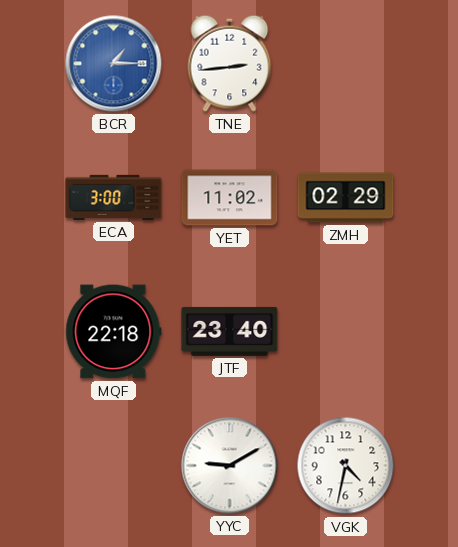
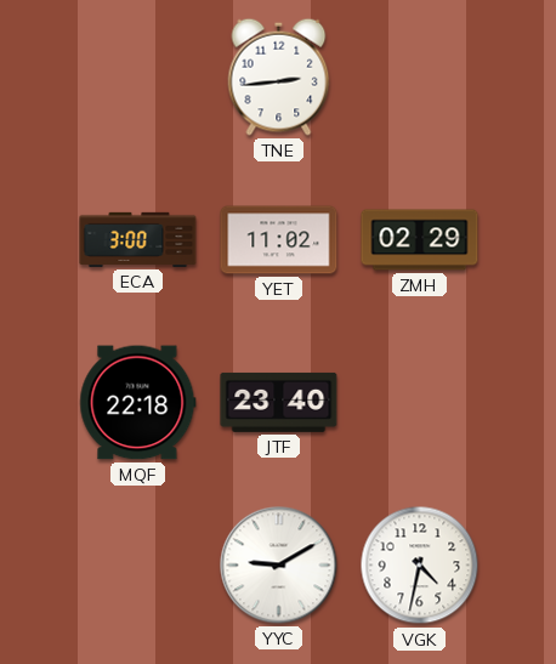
BCR: 1:15 -> none
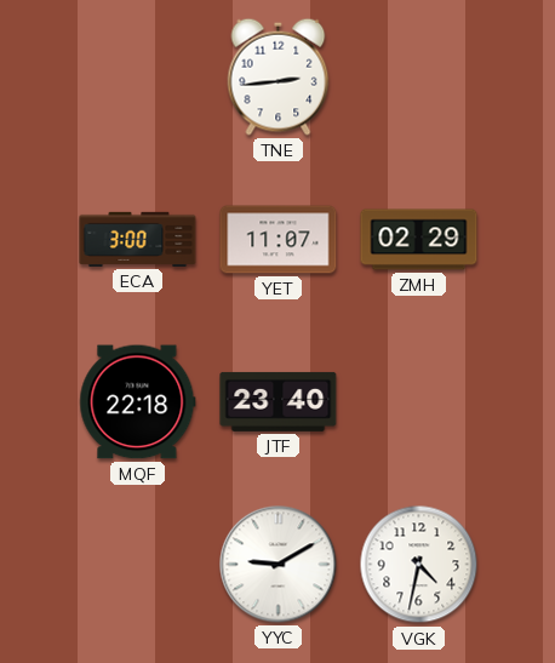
YET: 11:02 -> 11:07
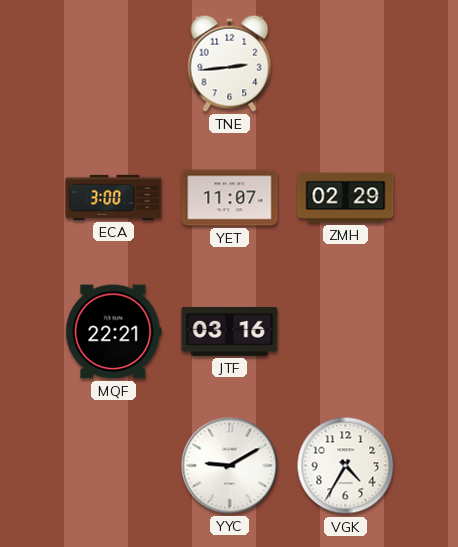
MQF: 22:18 -> 22:21
JTF: 23:40 -> 03:16
VGK: 4:32 -> 4:35
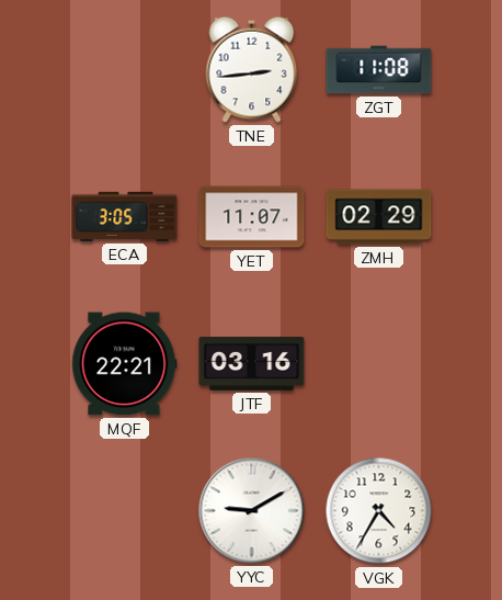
ZGT: none -> 11:08
ECA: 3:00 -> 3:05
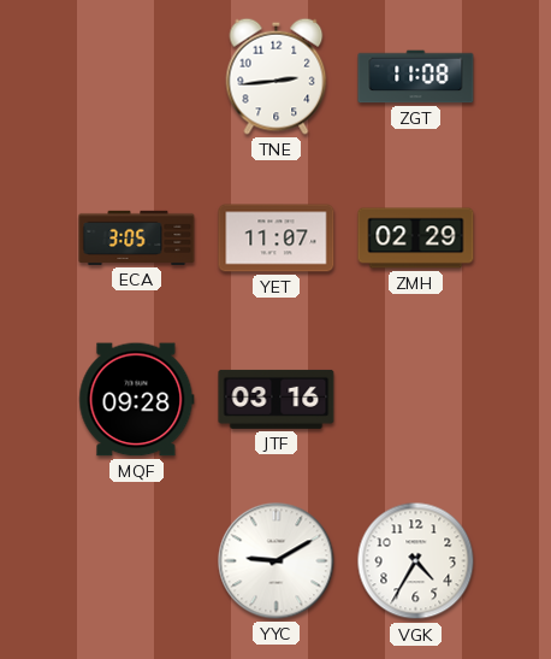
MQF: 22:21 -> 09:28
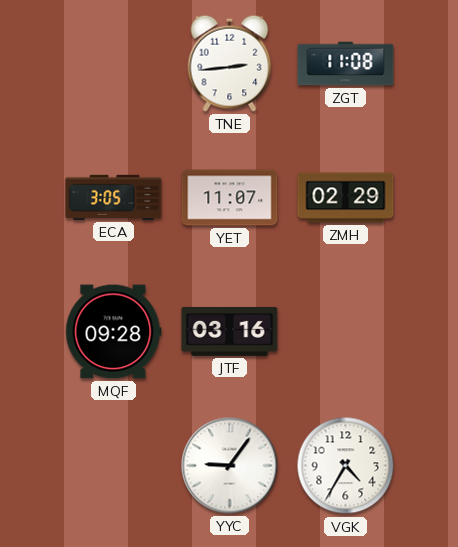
YYC: 9:10 -> 9:06
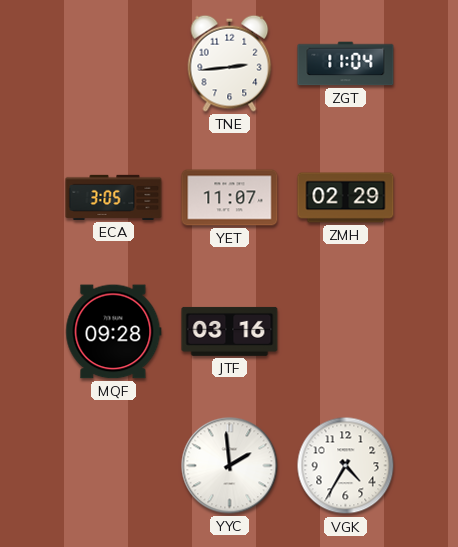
ZGT: 11:08 -> 11:04
YYC: 9:06 -> 1:59
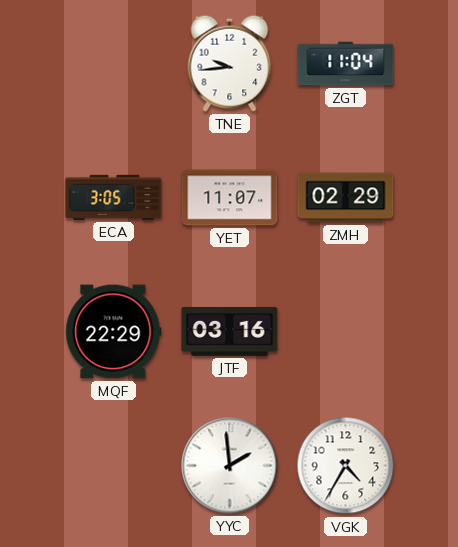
TNE: 2:44 -> 9:44
MQF: 09:28 -> 22:29
